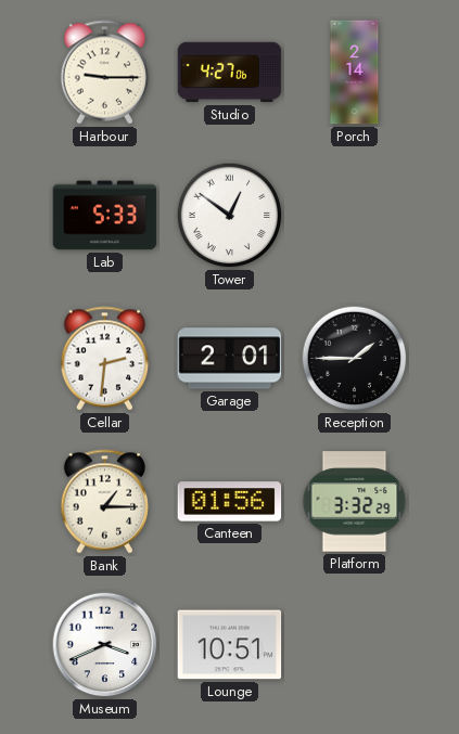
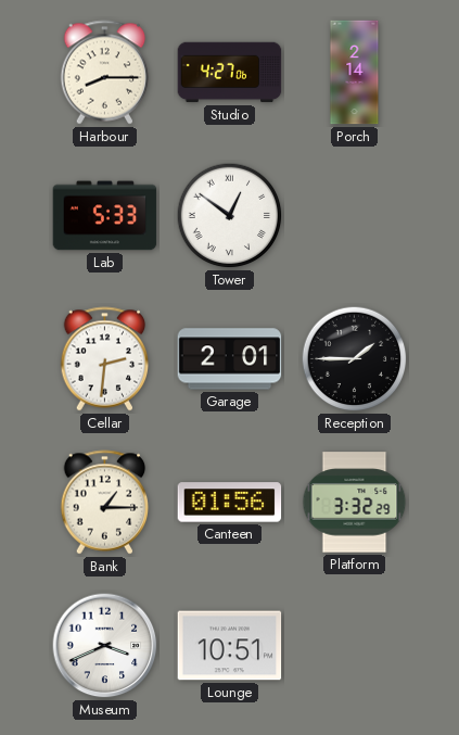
Harbour: 9:15 -> 8:15
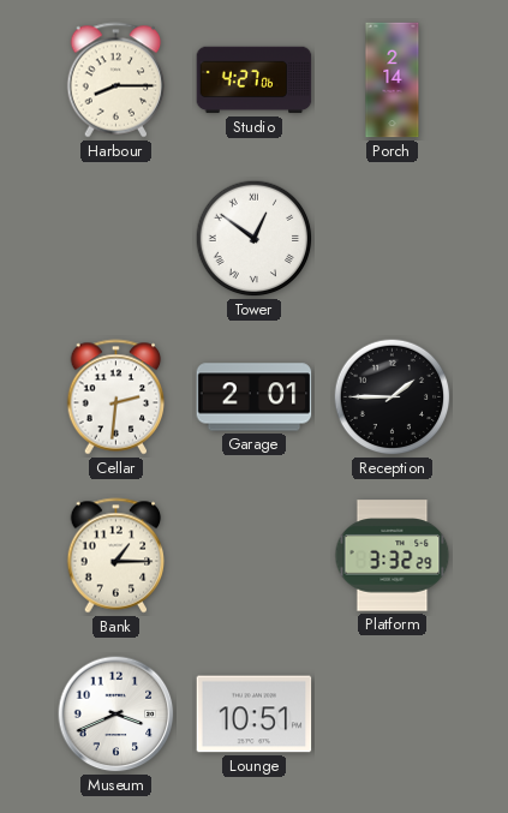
Lab: 5:33 -> none
Canteen: 01:56 -> none
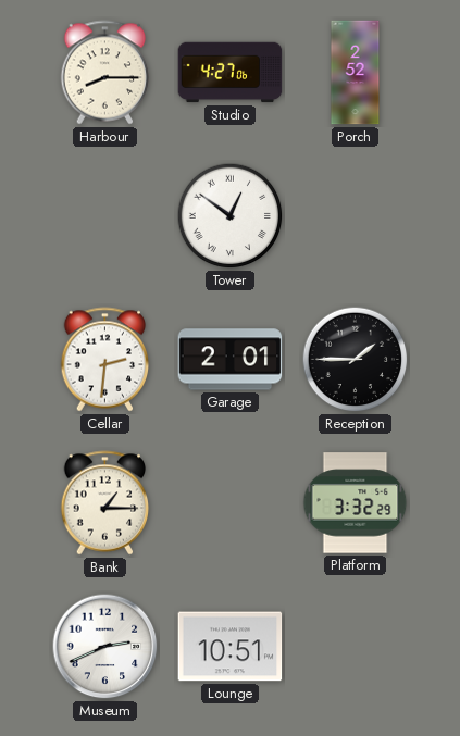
Porch: 2:14 -> 2:52
Museum: 3:41 -> 2:41
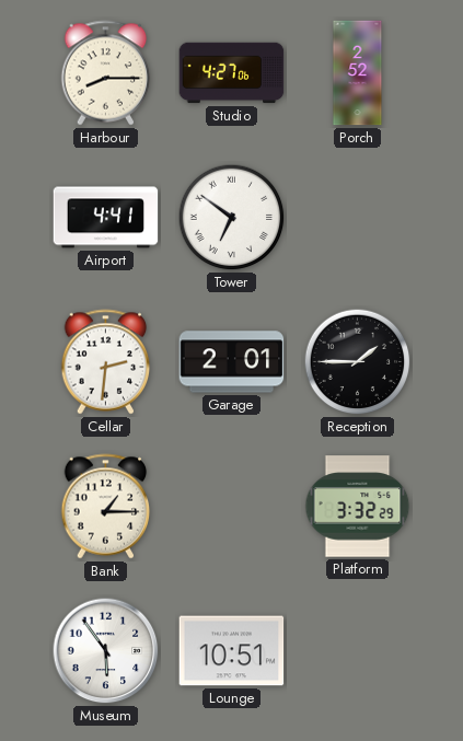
Airport: none -> 4:41
Tower: 12:51 -> 6:51
Museum: 2:41 -> 5:54
